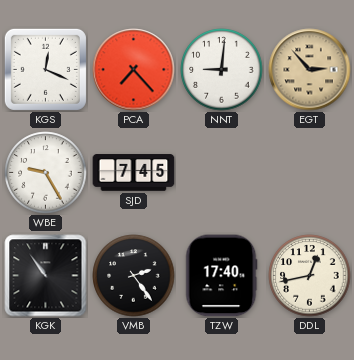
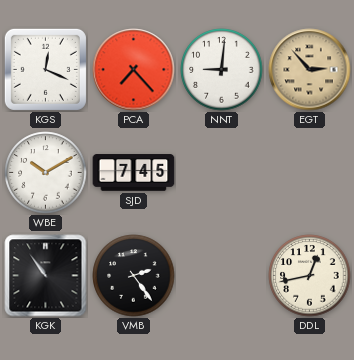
WBE: 9:25 -> 10:10
TZW: 17:40 -> none
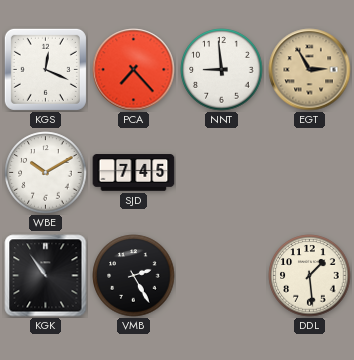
NNT: 9:01 -> 8:59
EGT: 2:53 -> 2:55
VMB: 2:24 -> 2:25
DDL: 12:43 -> 1:29
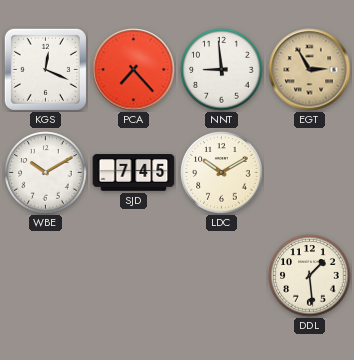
LDC: none -> 10:10
KGK: 10:54 -> none
VMB: 2:25 -> none
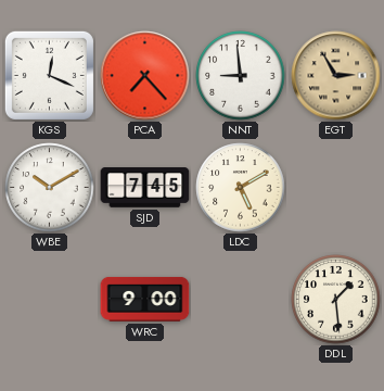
LDC: 10:10 -> 5:10
WRC: none -> 9:00
